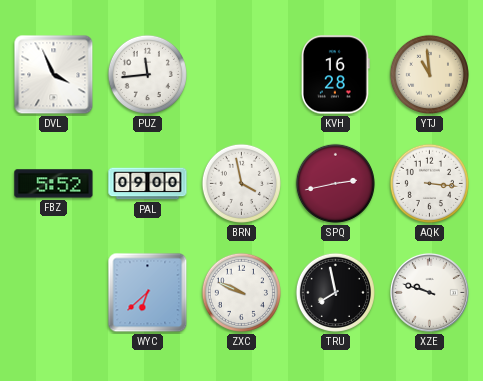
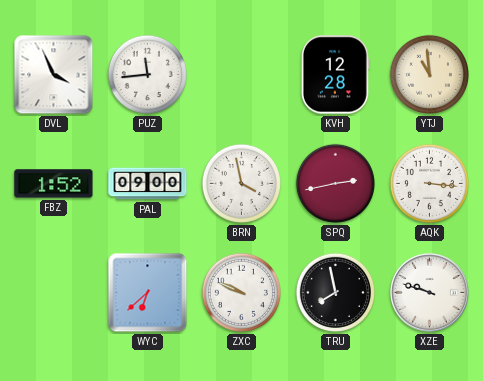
KVH: 16:28 -> 12:28
FBZ: 5:52 -> 1:52
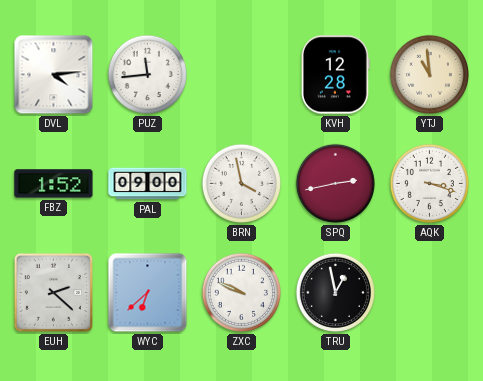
DVL: 3:56 -> 4:14
AQK: 3:16 -> 3:18
EUH: none -> 2:22
TRU: 7:58 -> 12:58
XZE: 9:48 -> none
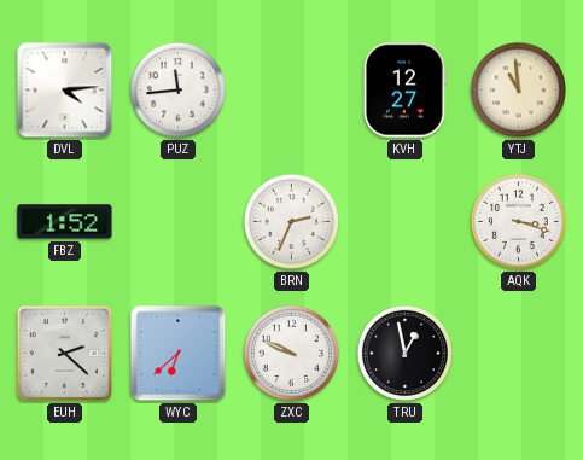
KVH: 12:28 -> 12:27
PAL: 09:00 -> none
BRN: 3:58 -> 2:34
SPQ: 2:43 -> none
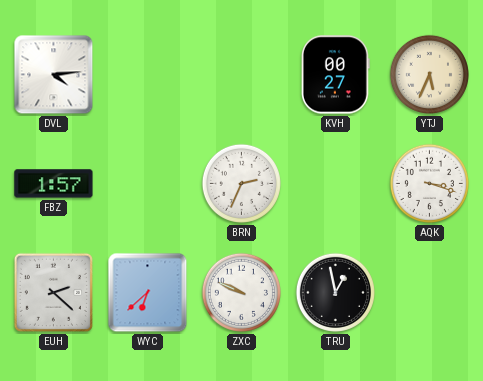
PUZ: 11:44 -> none
KVH: 12:27 -> 00:27
YTJ: 10:59 -> 5:34
FBZ: 1:52 -> 1:57
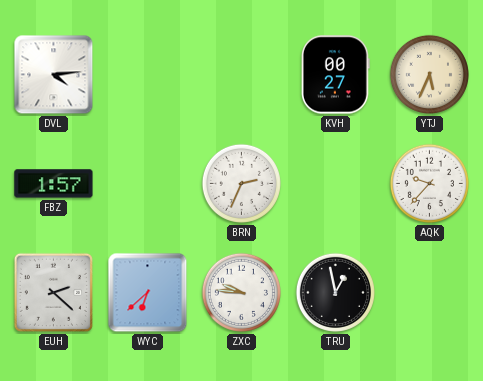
AQK: 3:18 -> 9:37
ZXC: 9:49 -> 9:46
